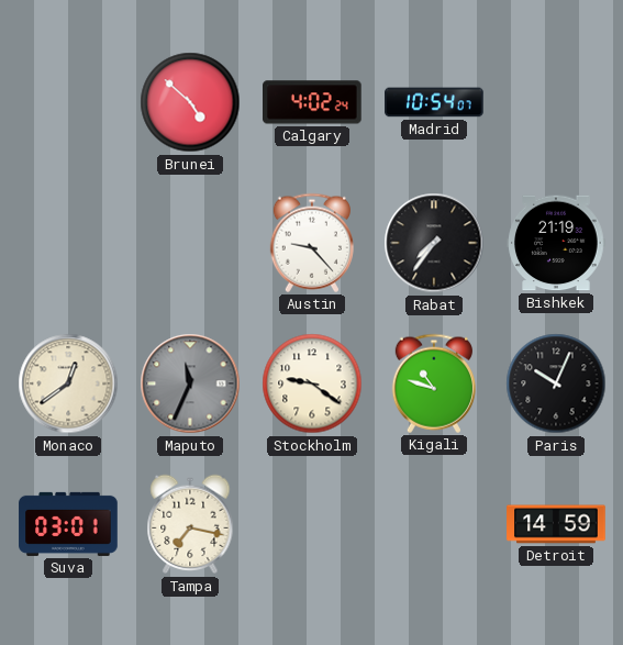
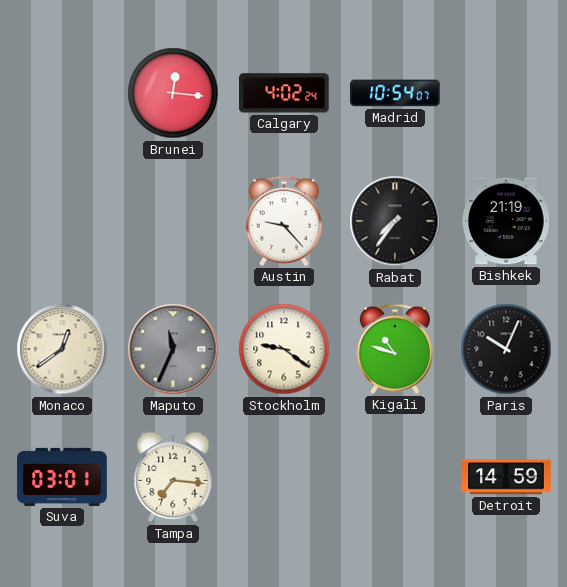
Brunei: 4:52 -> 12:16
Tampa: 7:17 -> 7:16
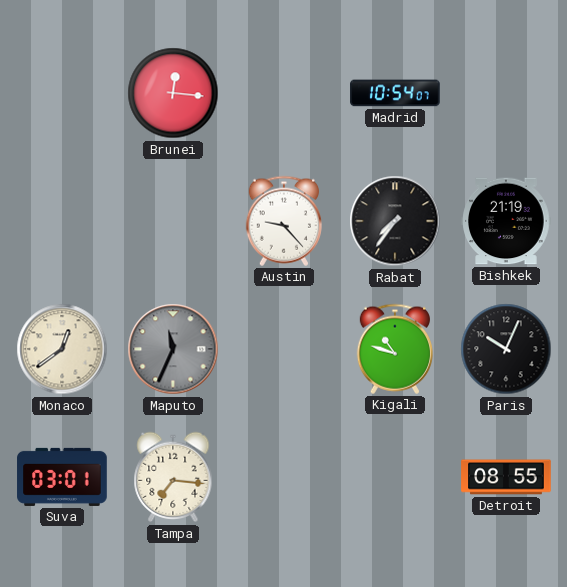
Calgary: 4:02 -> none
Stockholm: 9:21 -> none
Detroit: 14:59 -> 08:55
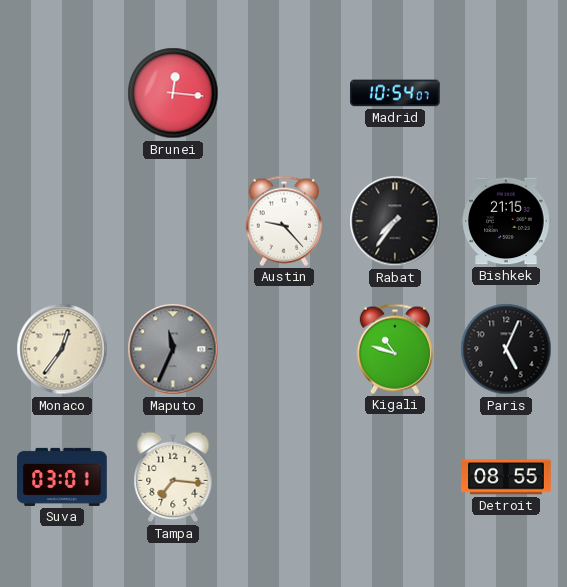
Bishkek: 21:19 -> 21:15
Monaco: 12:39 -> 12:36
Paris: 10:04 -> 5:04
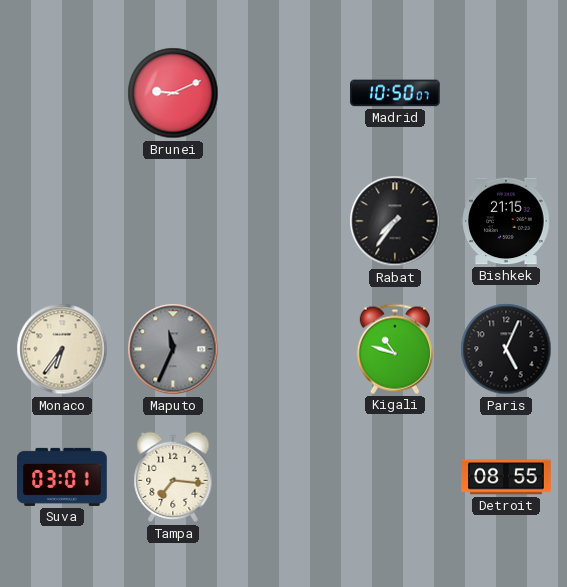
Brunei: 12:16 -> 9:11
Madrid: 10:54 -> 10:50
Austin: 9:23 -> none
Monaco: 12:36 -> 6:36
